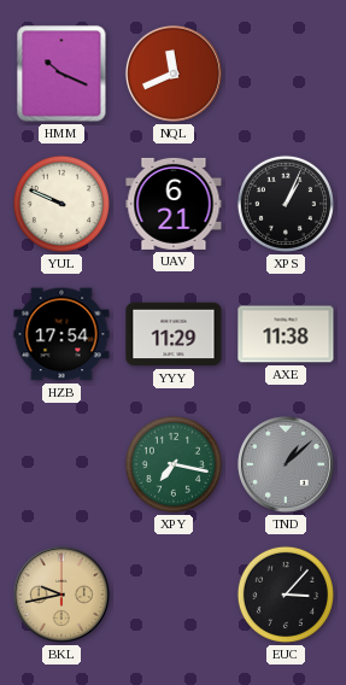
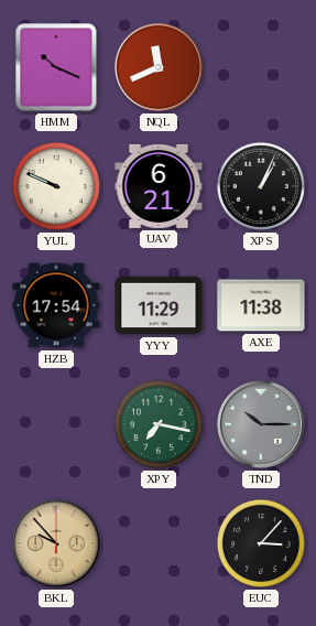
TND: 1:08 -> 10:15
BKL: 9:43 -> 9:53
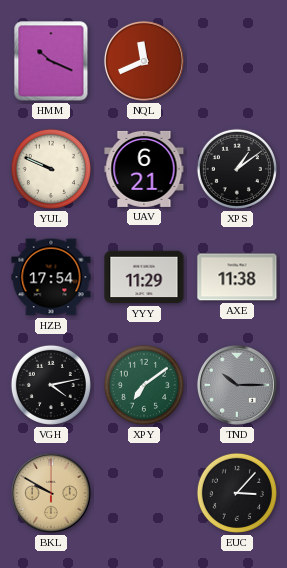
XPS: 1:04 -> 1:09
VGH: none -> 4:13
XPY: 7:17 -> 7:09
BKL: 9:53 -> 9:50
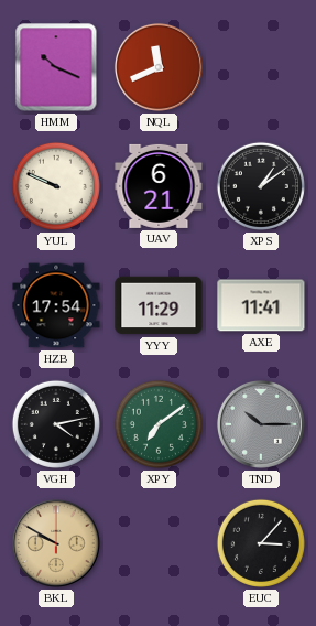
AXE: 11:38 -> 11:41
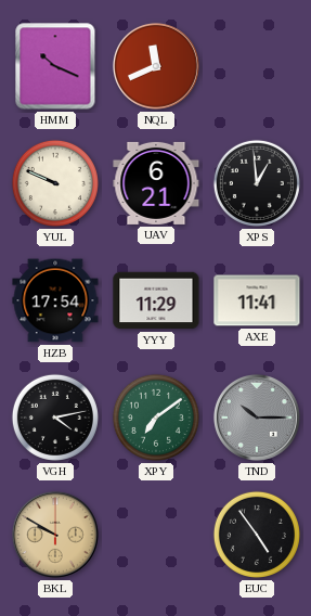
XPS: 1:09 -> 12:59
EUC: 3:07 -> 4:54
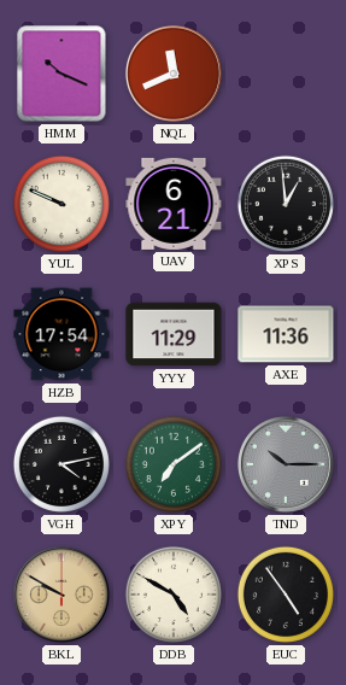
AXE: 11:41 -> 11:36
DDB: none -> 4:50
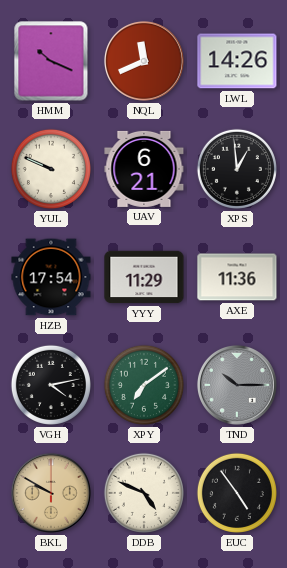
LWL: none -> 14:26
DDB: 4:50 -> 4:49
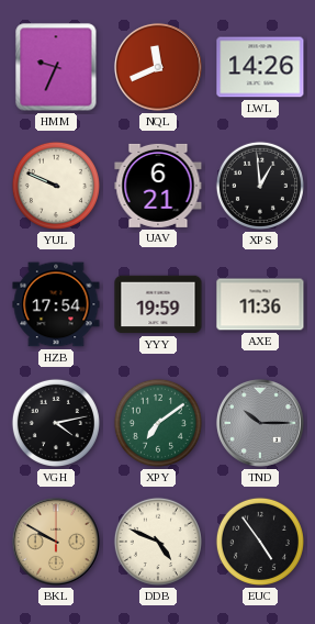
HMM: 10:19 -> 9:34
YYY: 11:29 -> 19:59
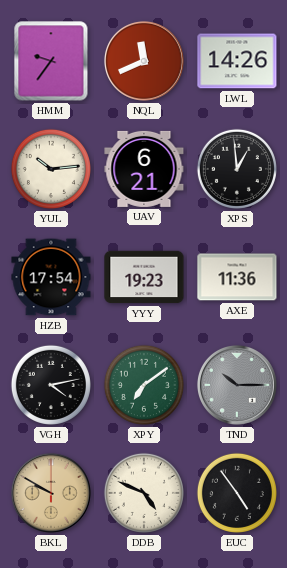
HMM: 9:34 -> 9:36
YUL: 9:49 -> 10:14
YYY: 19:59 -> 19:23
